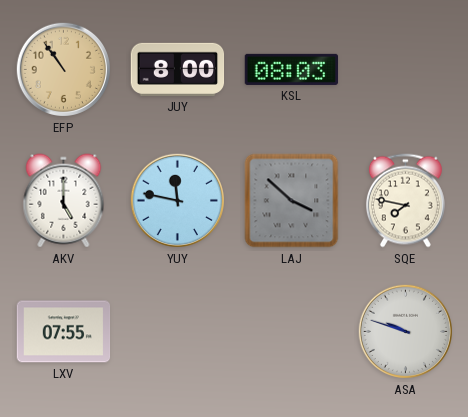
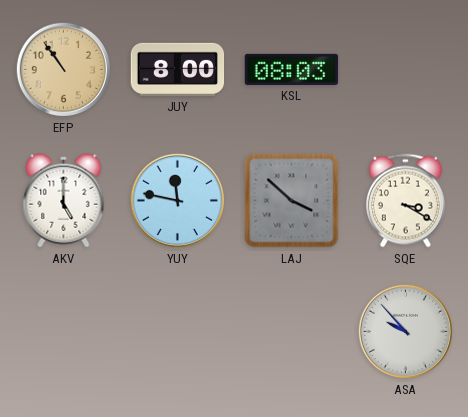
SQE: 7:47 -> 3:20
LXV: 07:55 -> none
ASA: 9:48 -> 9:53
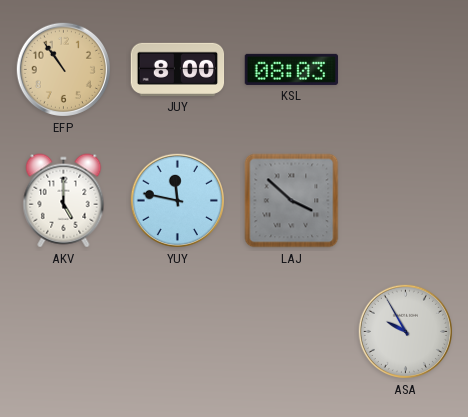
SQE: 3:20 -> none
ASA: 9:53 -> 9:55
